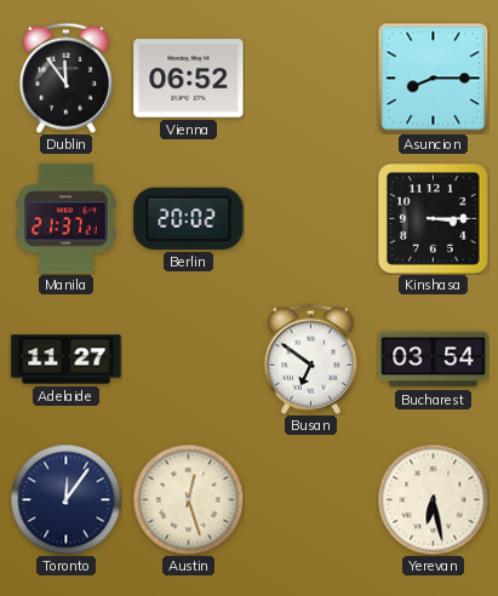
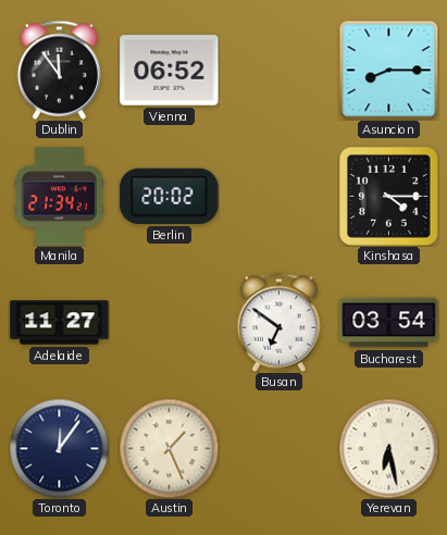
Manila: 21:37 -> 21:34
Kinshasa: 3:15 -> 4:15
Austin: 12:27 -> 1:26
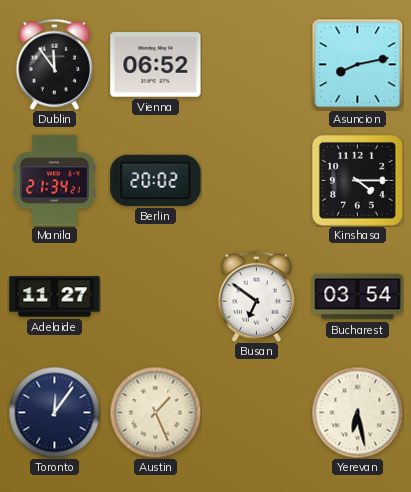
Asuncion: 8:15 -> 8:13
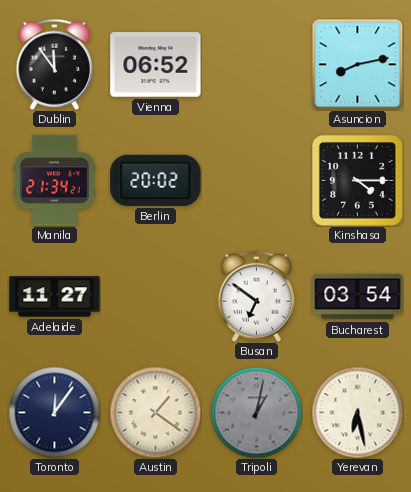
Austin: 1:26 -> 1:21
Tripoli: none -> 1:02
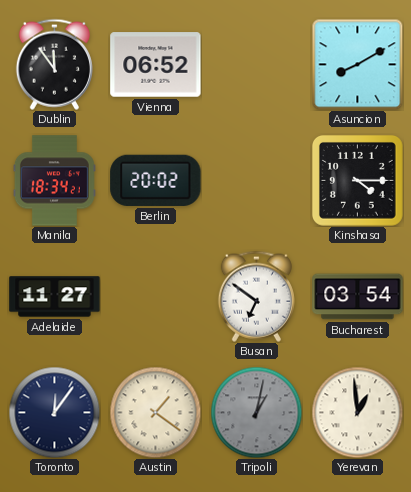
Asuncion: 8:13 -> 8:10
Manila: 21:34 -> 18:34
Yerevan: 6:28 -> 12:59
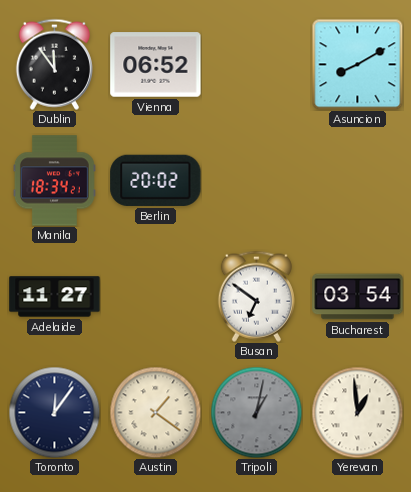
Kinshasa: 4:15 -> none
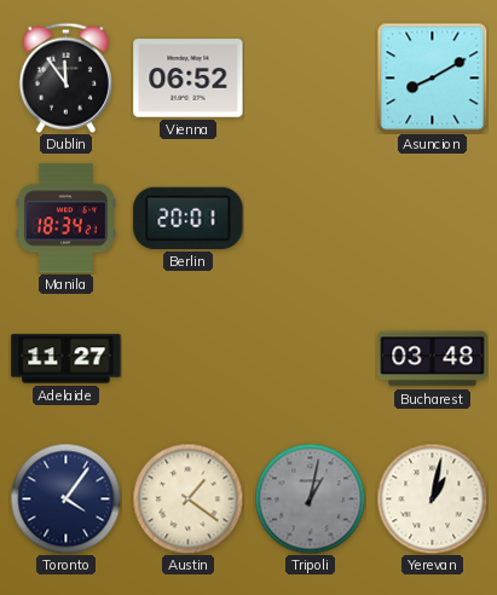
Berlin: 20:02 -> 20:01
Busan: 6:51 -> none
Bucharest: 03:54 -> 03:48
Toronto: 12:06 -> 4:06
Yerevan: 12:59 -> 1:02
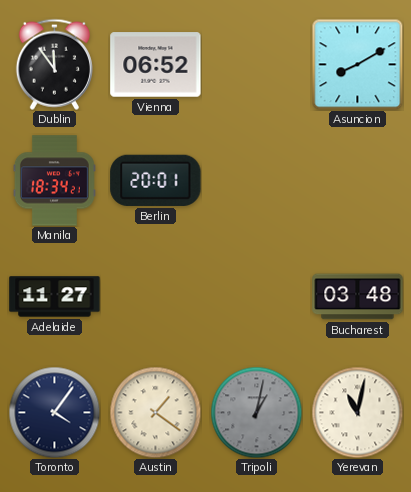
Yerevan: 1:02 -> 11:02
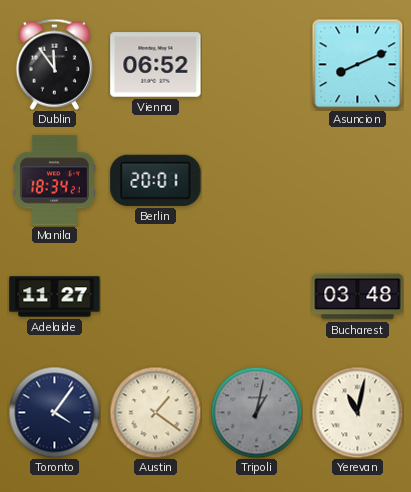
Asuncion: 8:10 -> 8:11
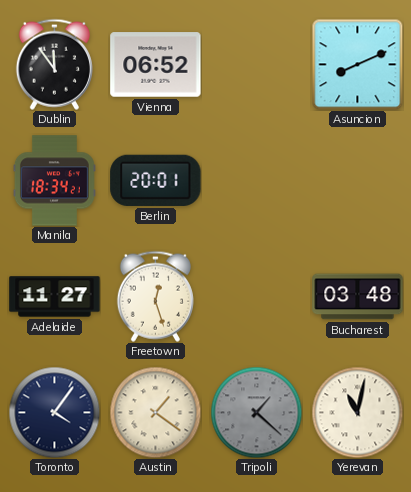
Freetown: none -> 12:27
Tripoli: 1:02 -> 1:22
